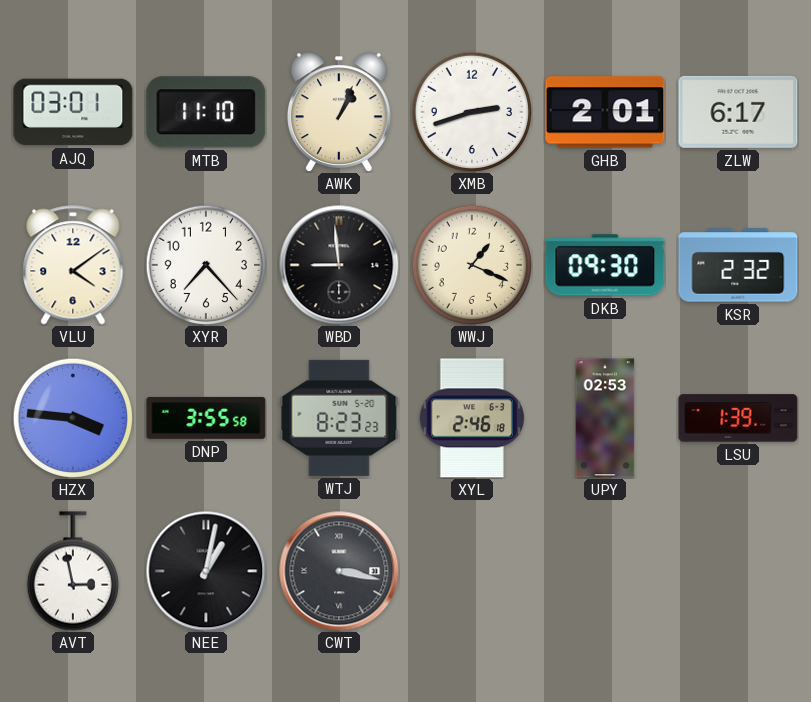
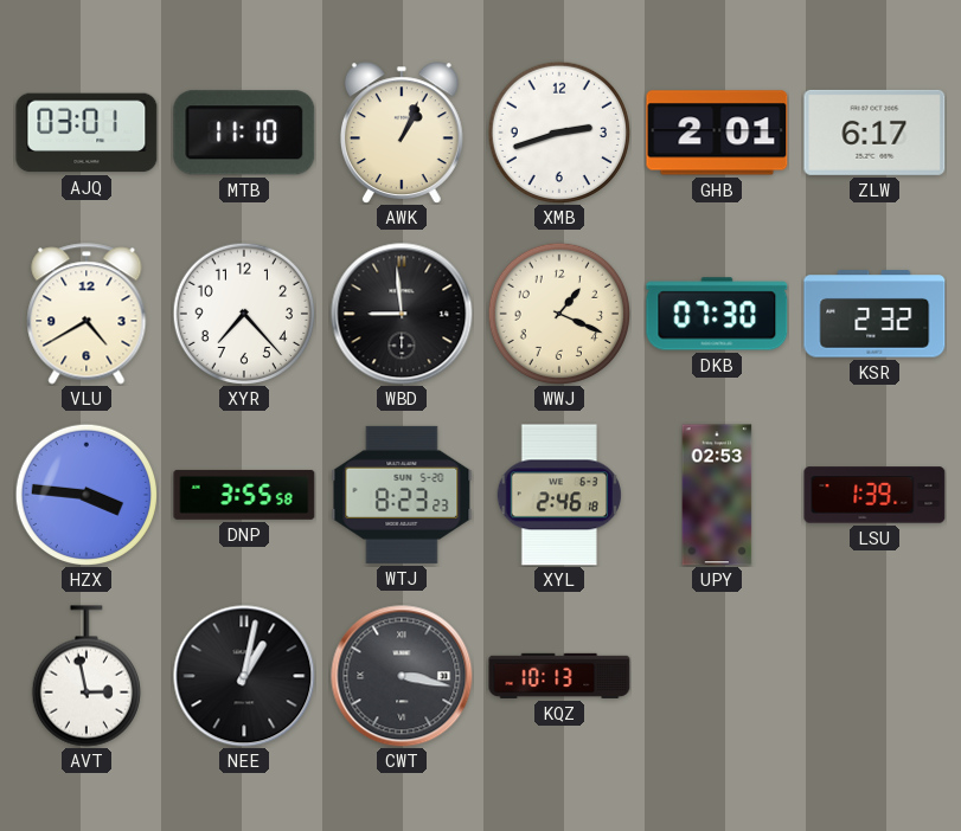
VLU: 4:09 -> 4:40
DKB: 09:30 -> 07:30
KQZ: none -> 10:13
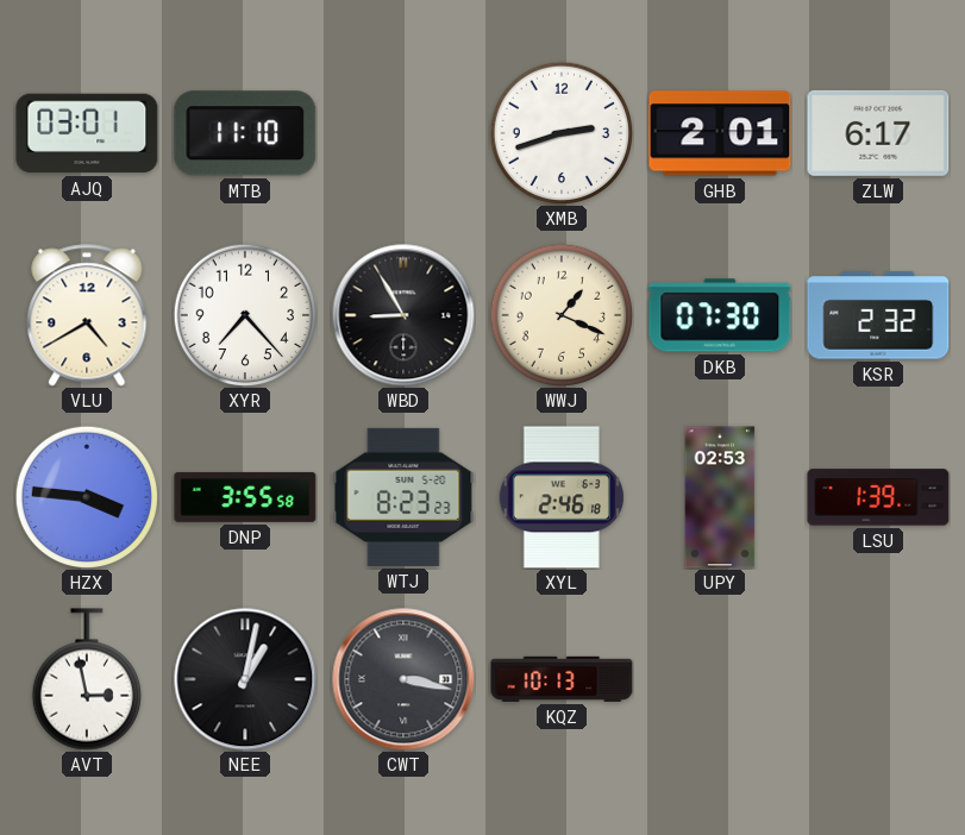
AWK: 1:04 -> none
WBD: 8:59 -> 8:55
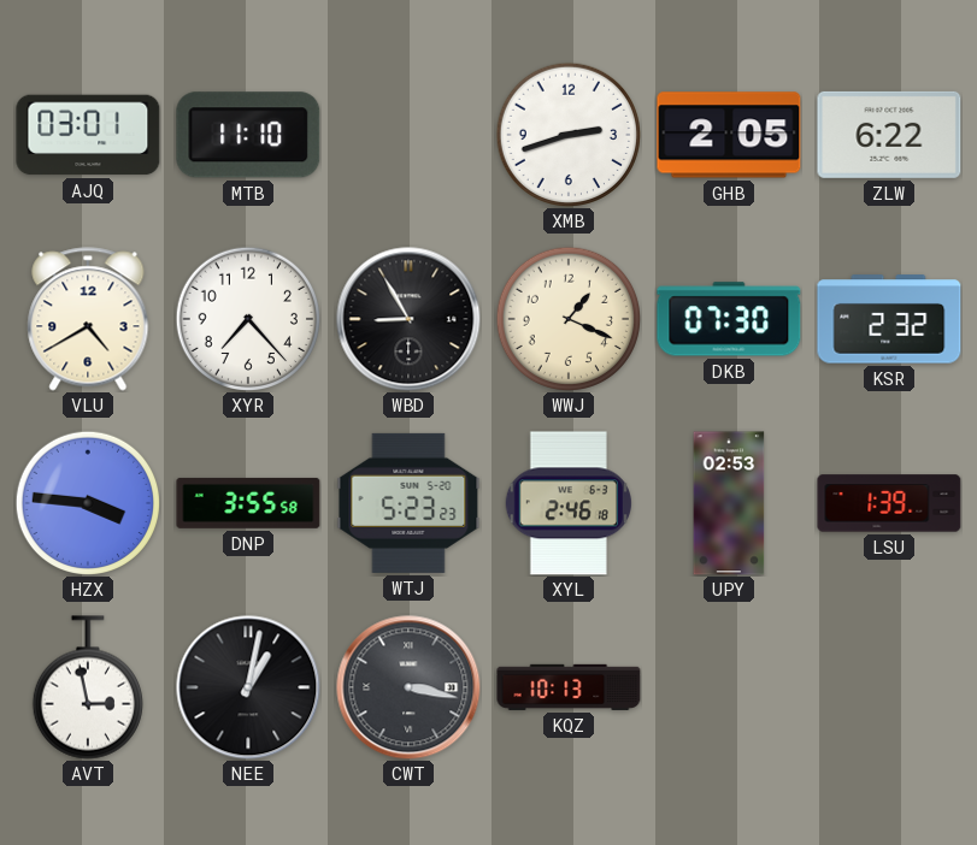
GHB: 2:01 -> 2:05
ZLW: 6:17 -> 6:22
WTJ: 8:23 -> 5:23
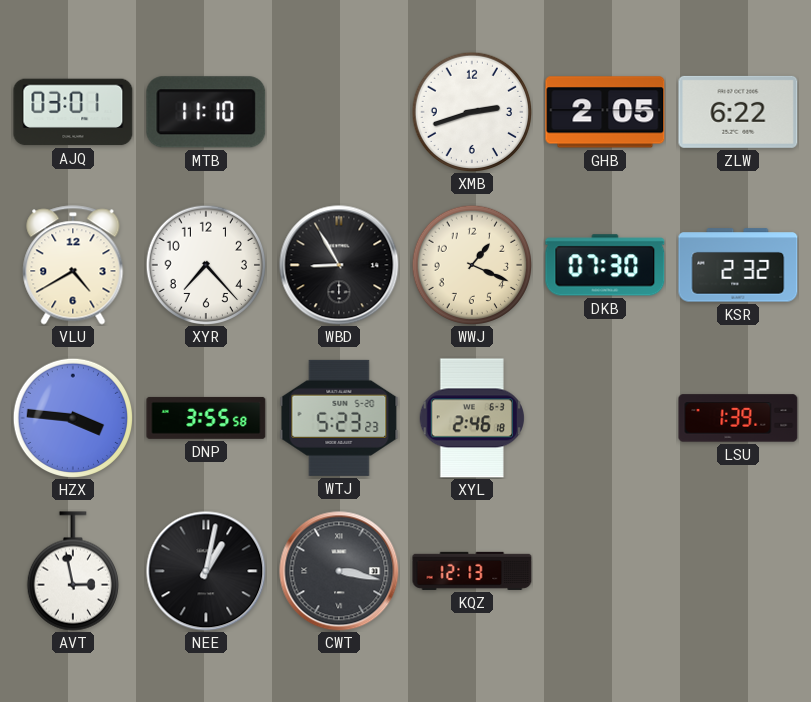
UPY: 02:53 -> none
KQZ: 10:13 -> 12:13
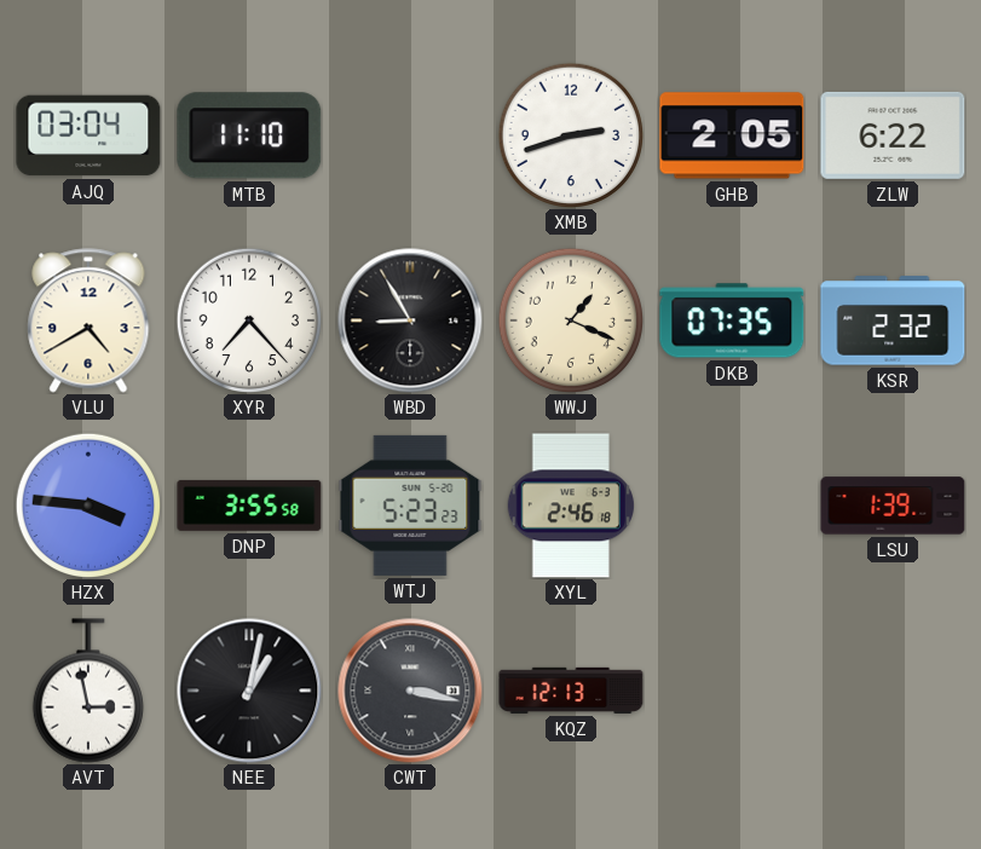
AJQ: 03:01 -> 03:04
DKB: 07:30 -> 07:35
